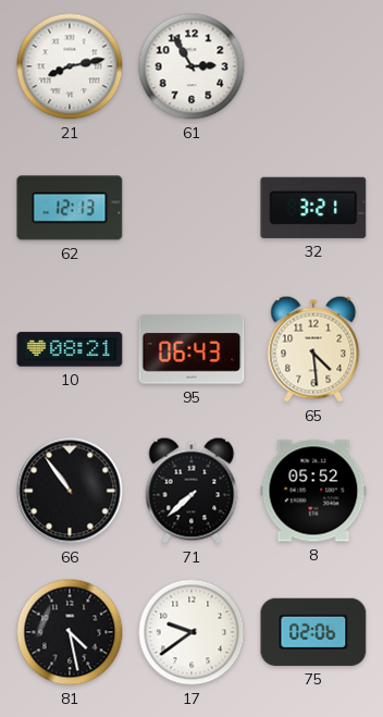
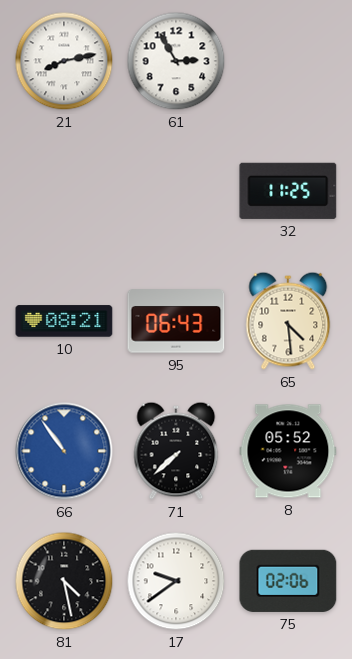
62: 12:13 -> none
32: 3:21 -> 11:25
66 dial: black -> blue
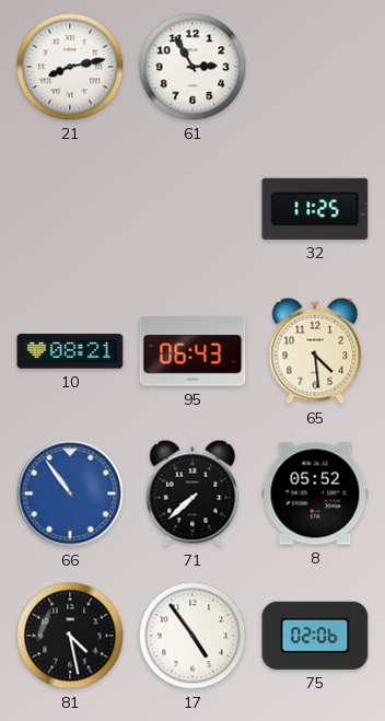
17: 9:39 -> 4:54
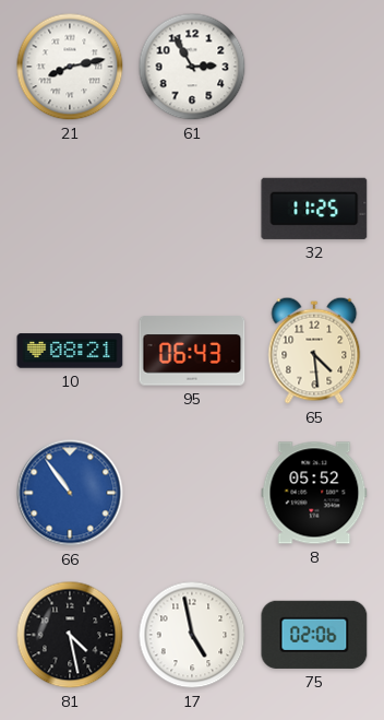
71: 7:38 -> none
17: 4:54 -> 4:58
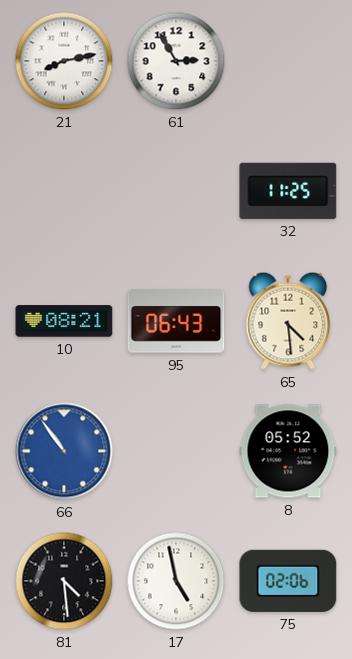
81: 4:28 -> 4:29
